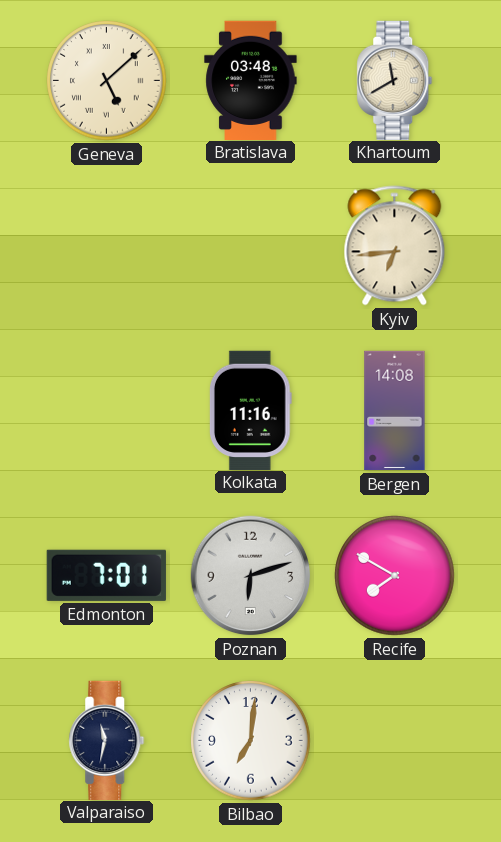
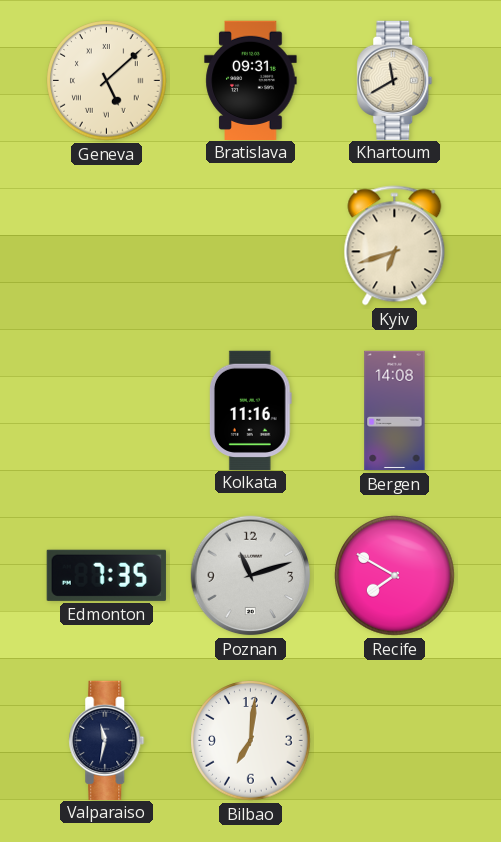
Bratislava: 03:48 -> 09:31
Kyiv: 6:44 -> 6:42
Edmonton: 7:01 -> 7:35
Poznan: 6:12 -> 11:12
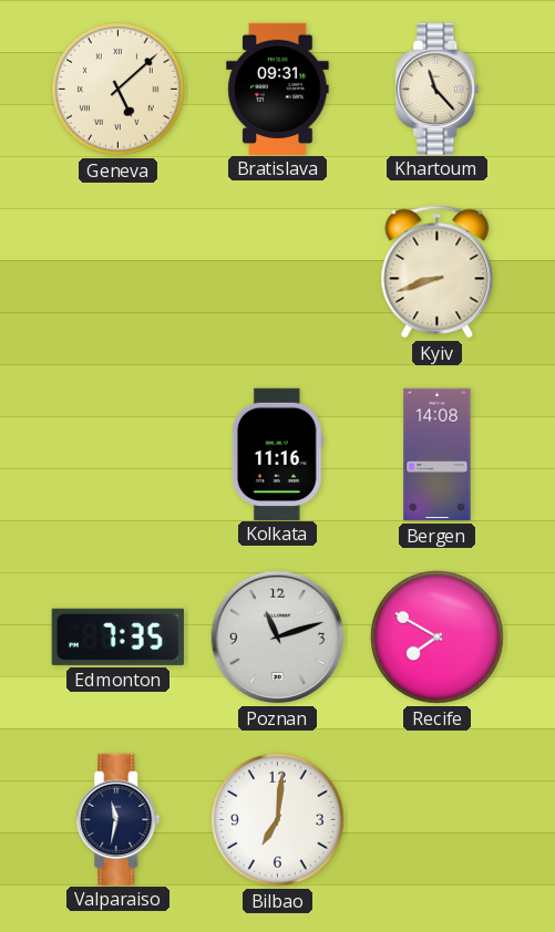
Khartoum: 11:40 -> 11:23
Kyiv: 6:42 -> 8:42
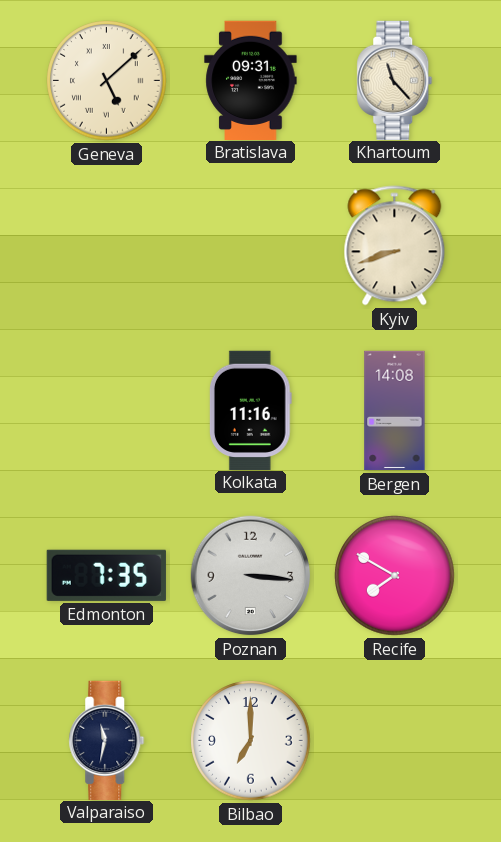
Poznan: 11:12 -> 3:16
Bilbao: 7:01 -> 7:00
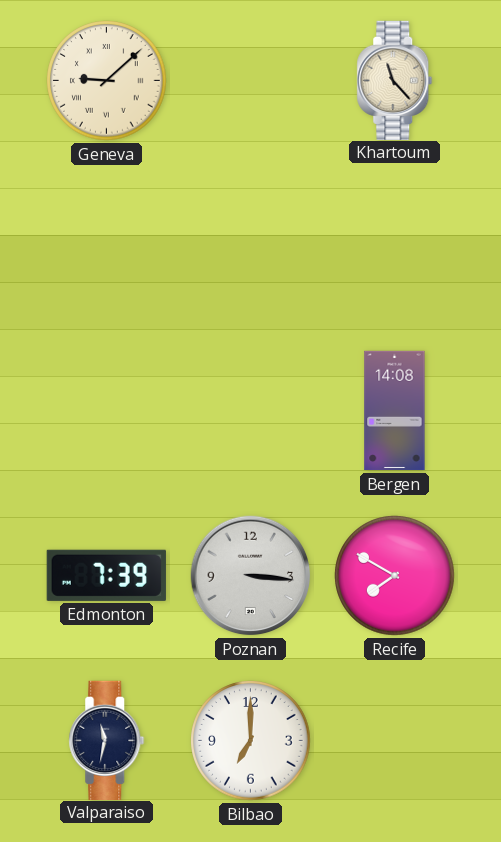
Geneva: 5:08 -> 9:08
Bratislava: 09:31 -> none
Kyiv: 8:42 -> none
Kolkata: 11:16 -> none
Edmonton: 7:35 -> 7:39
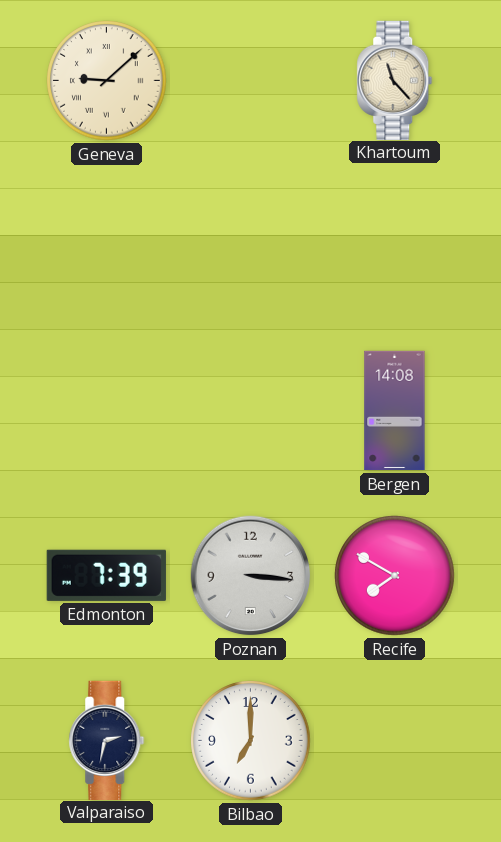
Valparaiso: 11:32 -> 2:32
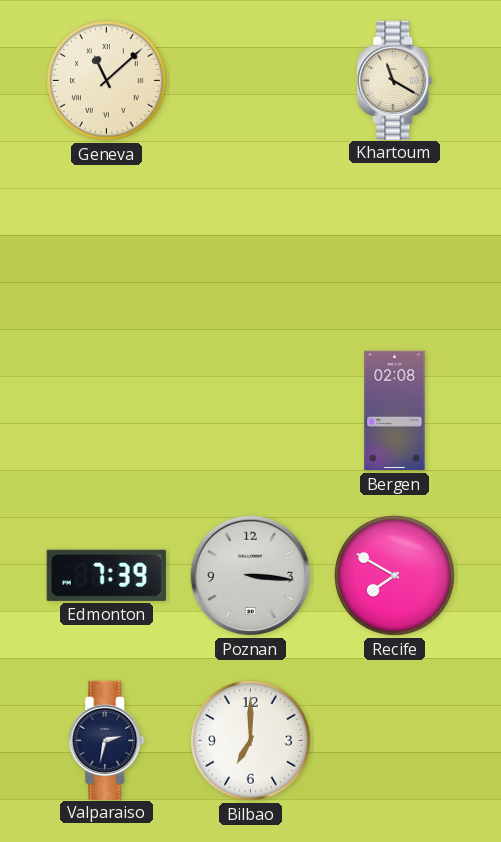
Geneva: 9:08 -> 11:08
Khartoum: 11:23 -> 11:20
Bergen: 14:08 -> 02:08
